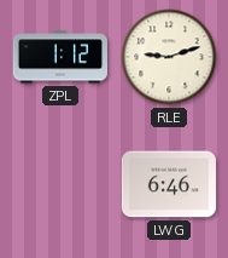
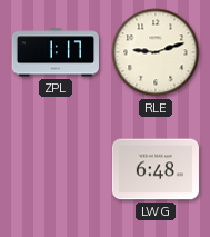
ZPL: 1:12 -> 1:17
LWG: 6:46 -> 6:48
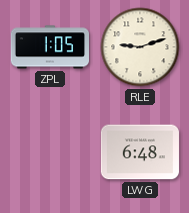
ZPL: 1:17 -> 1:05
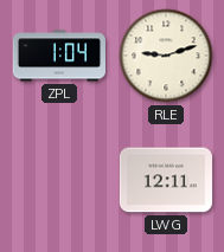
ZPL: 1:05 -> 1:04
LWG: 6:48 -> 12:11
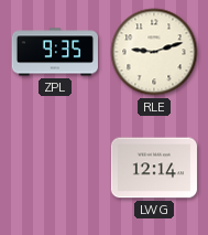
ZPL: 1:04 -> 9:35
LWG: 12:11 -> 12:14
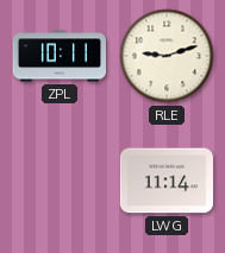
ZPL: 9:35 -> 10:11
LWG: 12:14 -> 11:14
